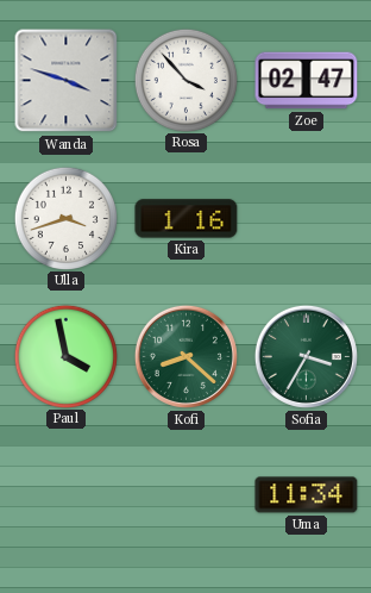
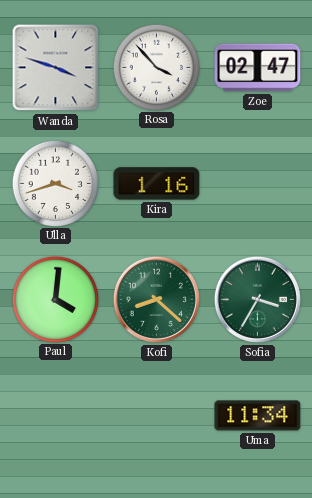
Paul: 3:58 -> 4:01
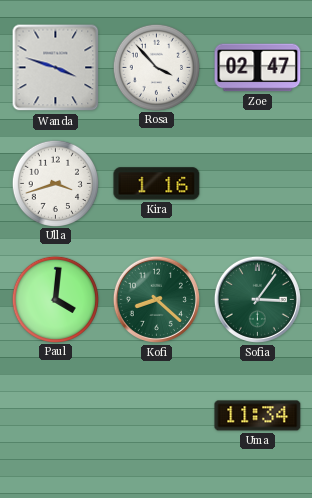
Sofia: 3:35 -> 3:06
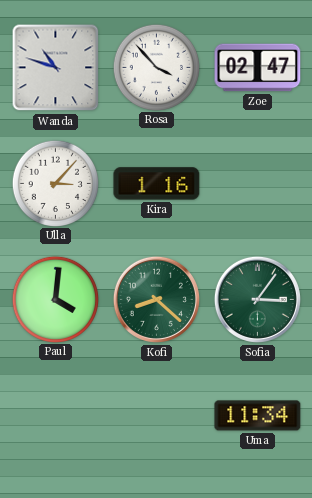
Wanda: 3:48 -> 10:48
Ulla: 3:42 -> 3:07
